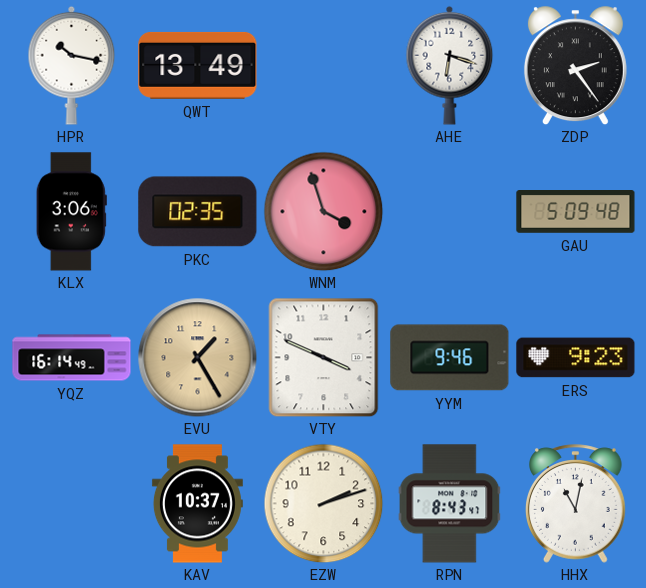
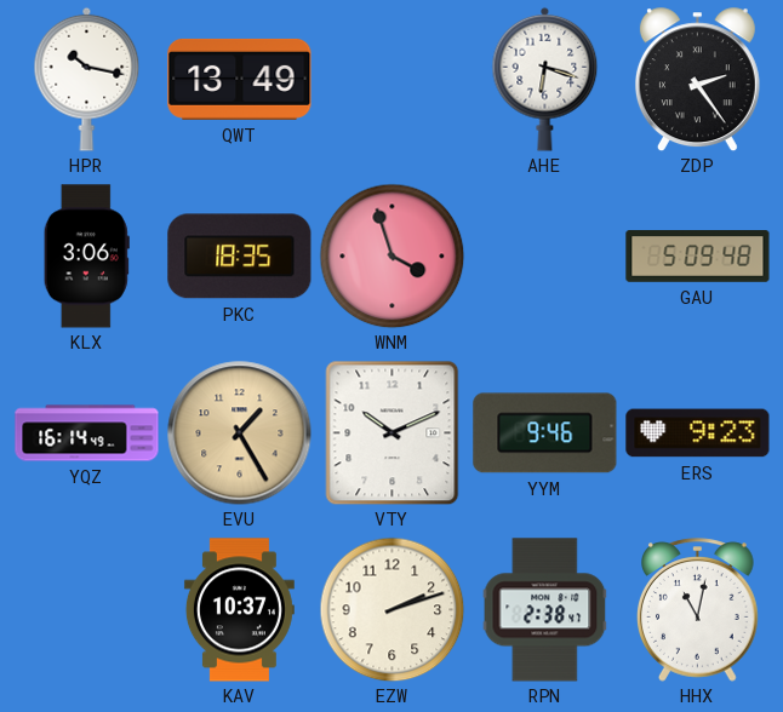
PKC: 02:35 -> 18:35
VTY: 3:49 -> 10:11
RPN: 8:43 -> 2:38
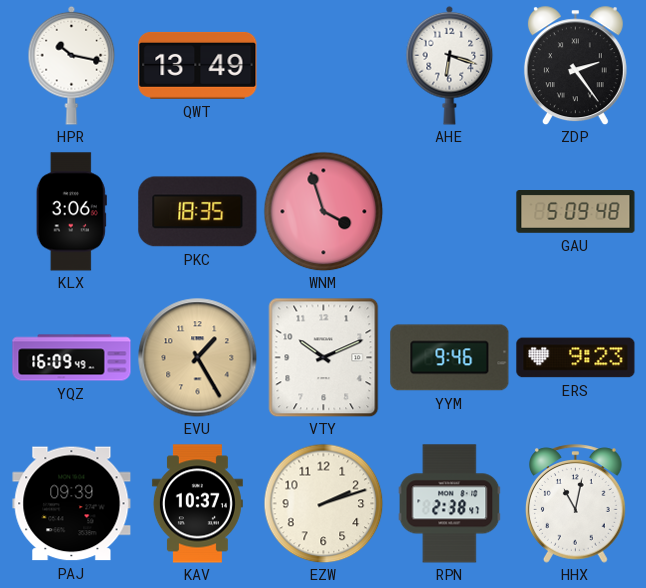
YQZ: 16:14 -> 16:09
PAJ: none -> 09:39
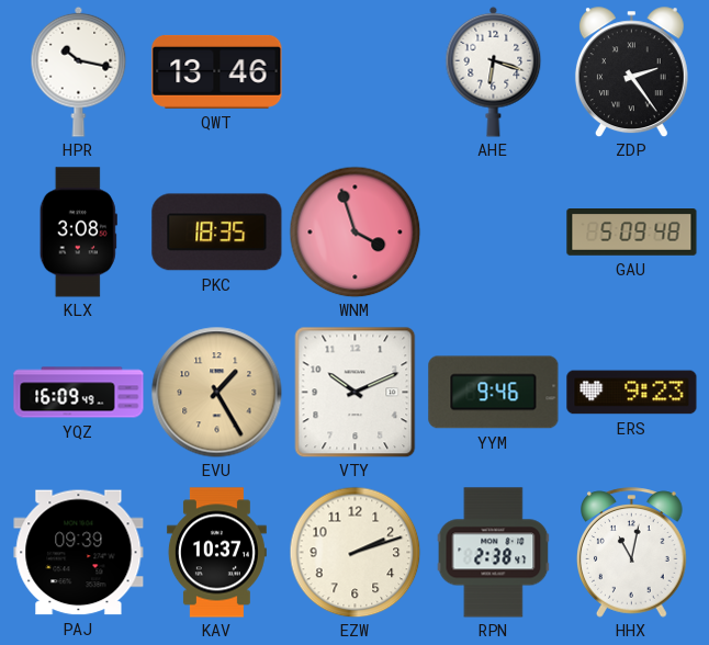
QWT: 13:49 -> 13:46
KLX: 3:06 -> 3:08
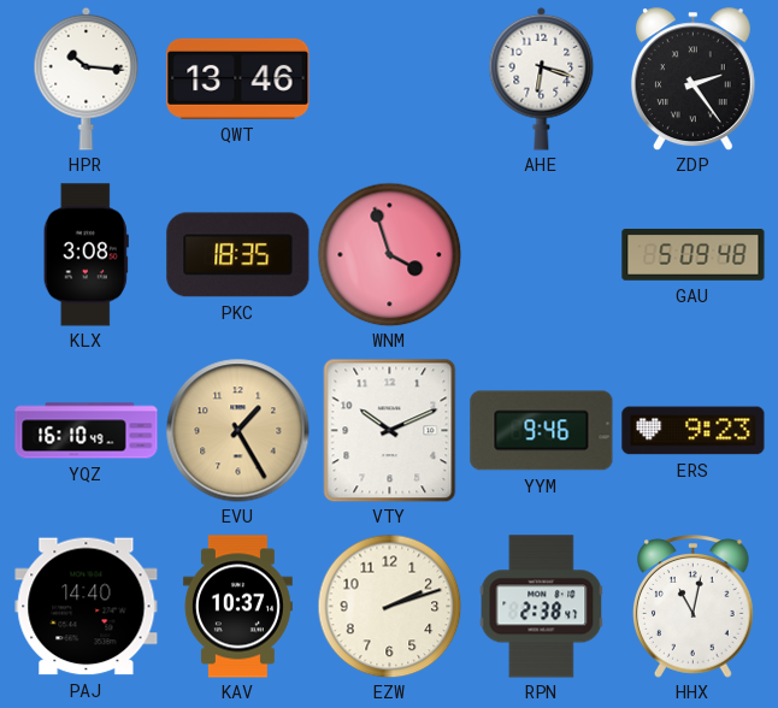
HPR: 10:17 -> 10:16
YQZ: 16:09 -> 16:10
PAJ: 09:39 -> 14:40
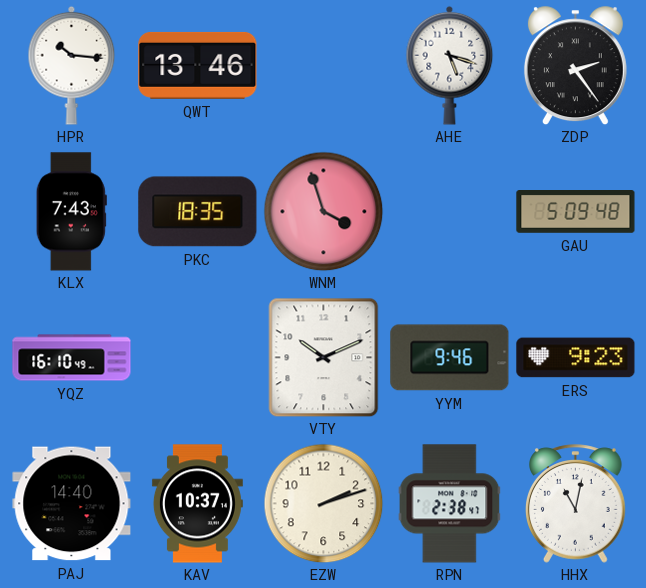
AHE: 6:18 -> 5:18
KLX: 3:08 -> 7:43
EVU: 1:25 -> none
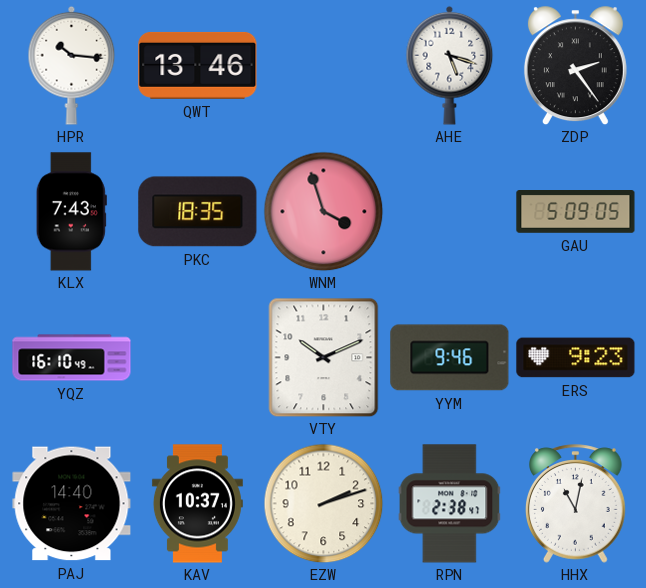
GAU: 5:09:48 -> 5:09:05
